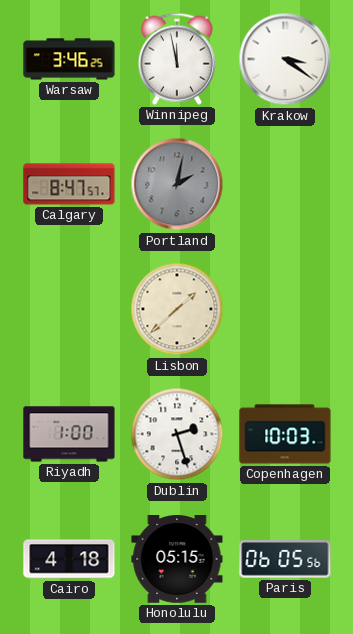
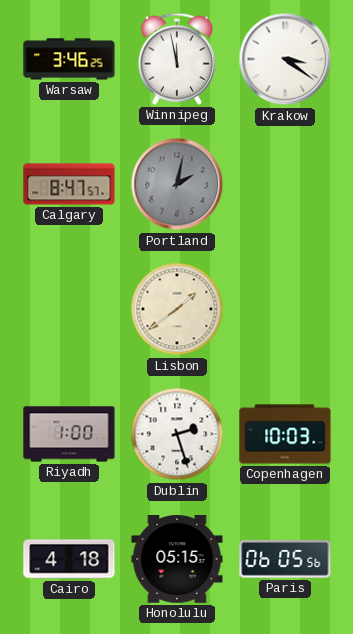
Lisbon: 1:38 -> 1:39
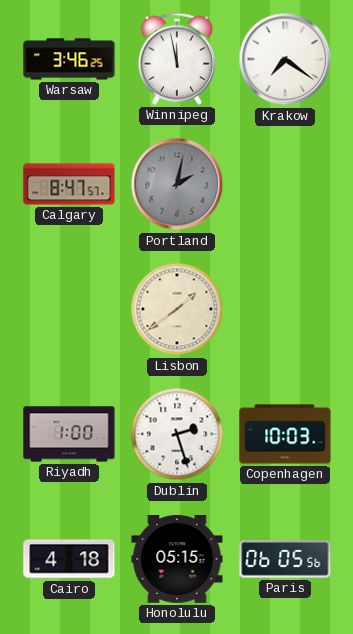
Krakow: 3:21 -> 7:21
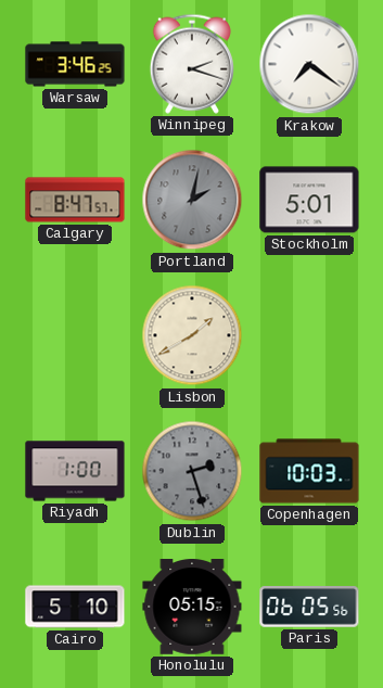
Winnipeg: 11:58 -> 2:18
Stockholm: none -> 5:01
Lisbon: 1:39 -> 1:40
Dublin dial: white -> grey
Cairo: 4:18 -> 5:10
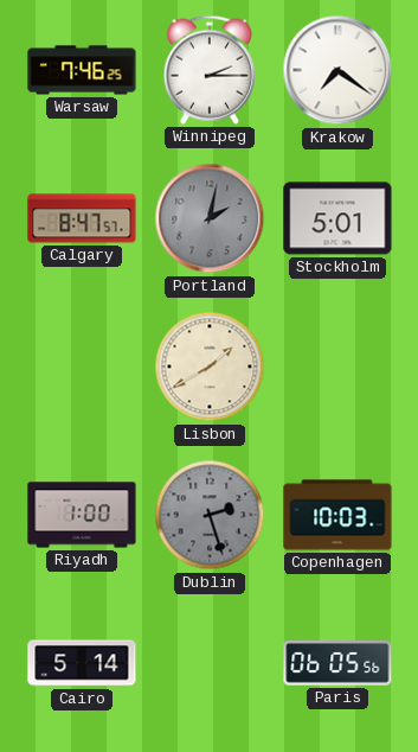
Warsaw: 3:46 -> 7:46
Winnipeg: 2:18 -> 2:15
Cairo: 5:10 -> 5:14
Honolulu: 05:15 -> none
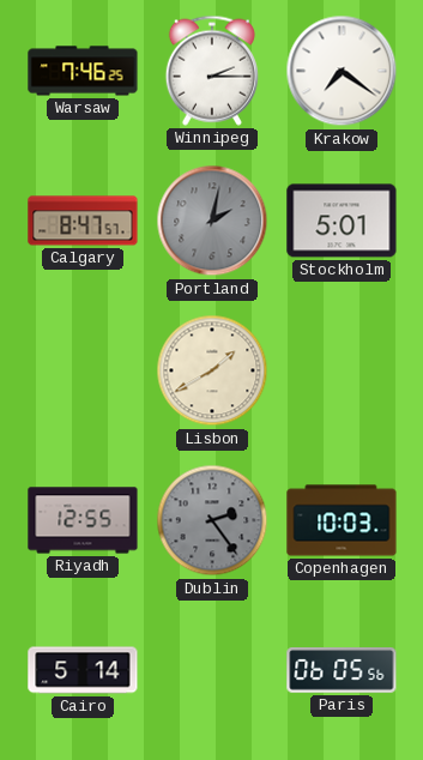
Riyadh: 1:00 -> 12:55
Dublin: 2:27 -> 2:24
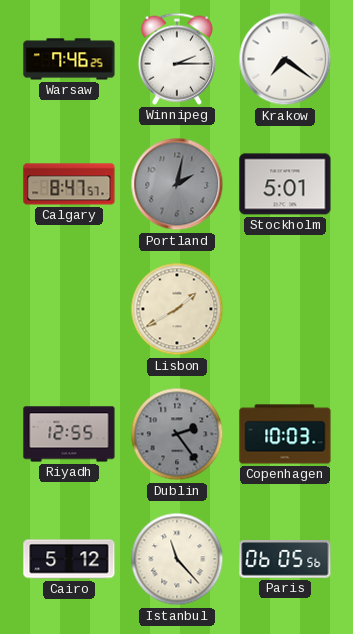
Cairo: 5:14 -> 5:12
Istanbul: none -> 11:23
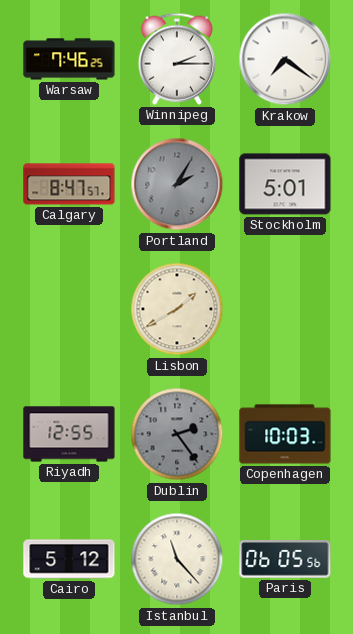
Portland: 2:02 -> 2:05
